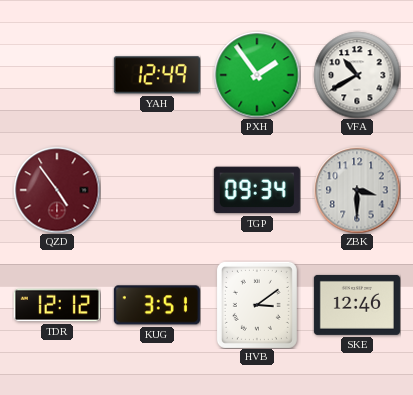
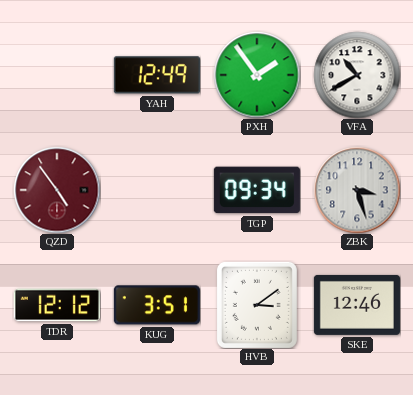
ZBK: 3:30 -> 3:27
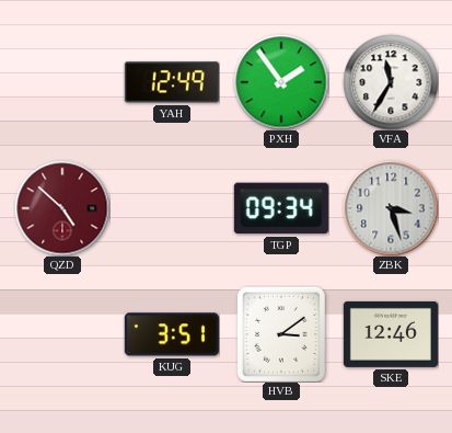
VFA: 10:40 -> 11:35
QZD: 4:54 -> 4:52
TDR: 12:12 -> none
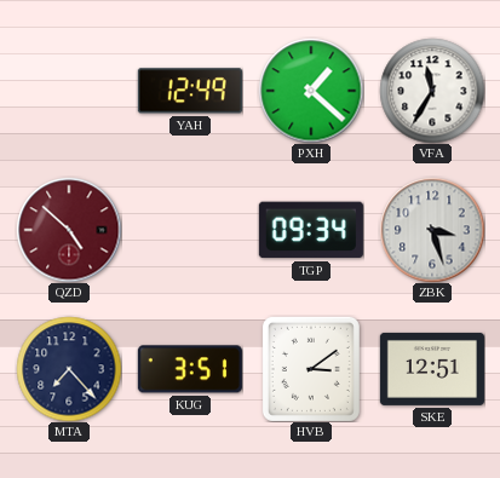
PXH: 1:54 -> 1:22
MTA: none -> 7:23
SKE: 12:46 -> 12:51
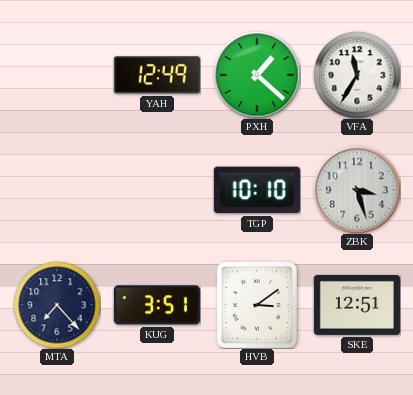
QZD: 4:52 -> none
TGP: 09:34 -> 10:10
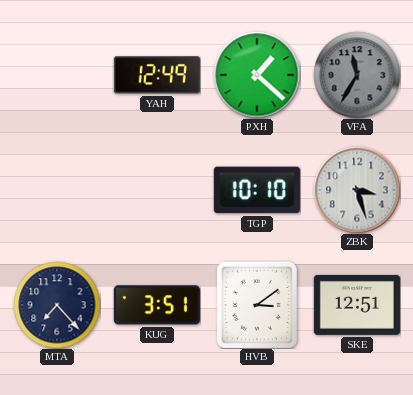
VFA dial: white -> grey
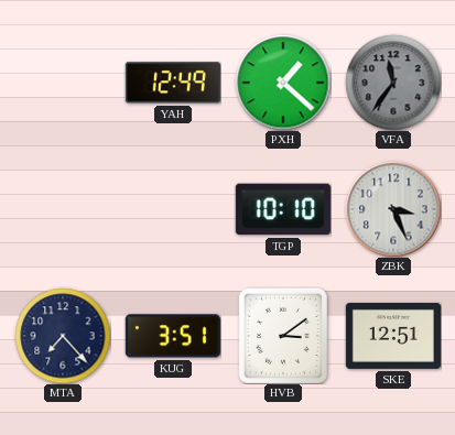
VFA: 11:35 -> 11:36
ZBK: 3:27 -> 3:26
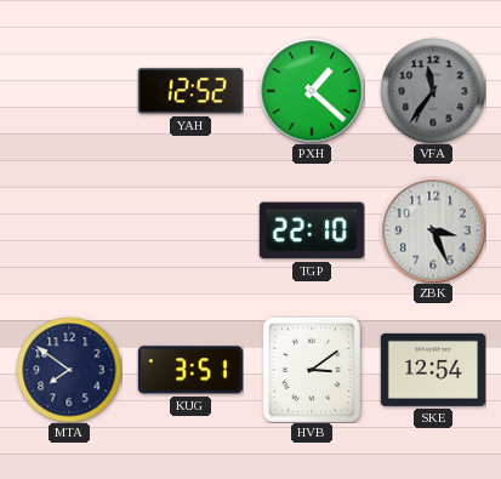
YAH: 12:49 -> 12:52
TGP: 10:10 -> 22:10
MTA: 7:23 -> 7:51
SKE: 12:51 -> 12:54
